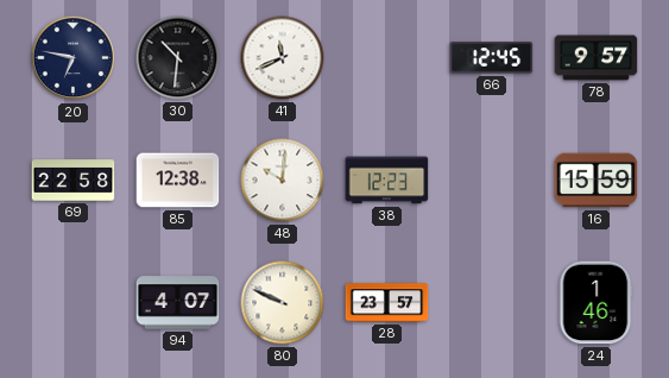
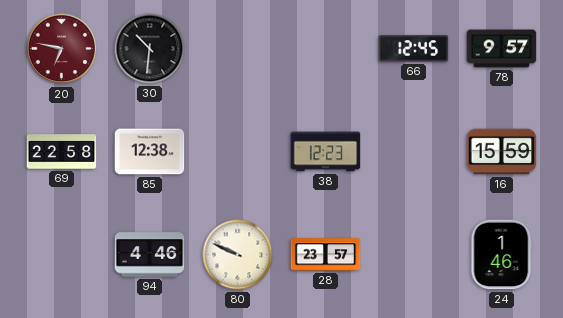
20 dial: navy -> burgundy
41: 11:41 -> none
48: 10:01 -> none
94: 4:07 -> 4:46
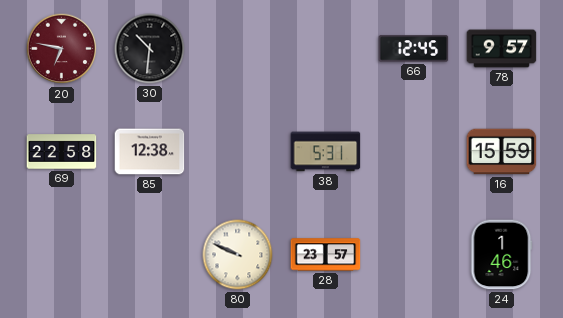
38: 12:23 -> 5:31
94: 4:46 -> none
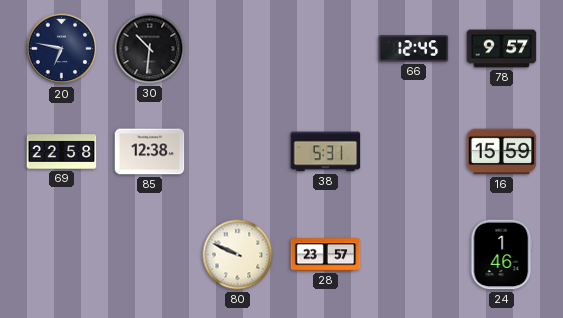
20 dial: burgundy -> navy
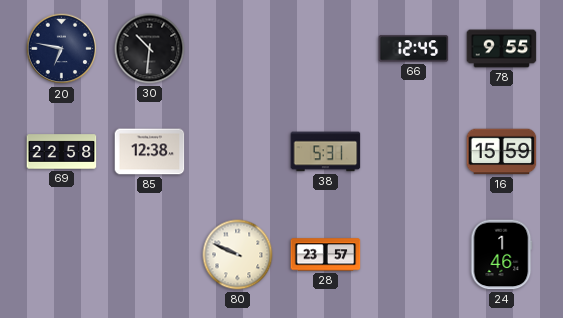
78: 9:57 -> 9:55
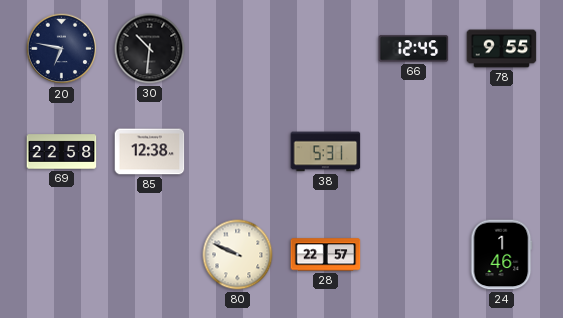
16: 15:59 -> none
28: 23:57 -> 22:57
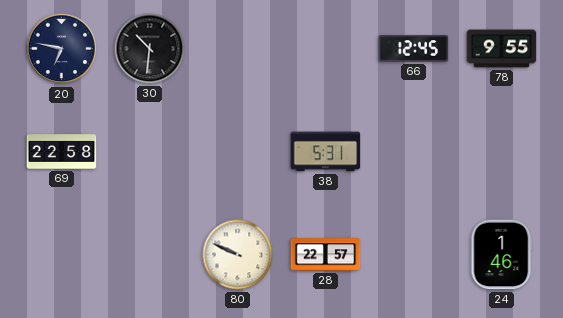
85: 12:38 -> none
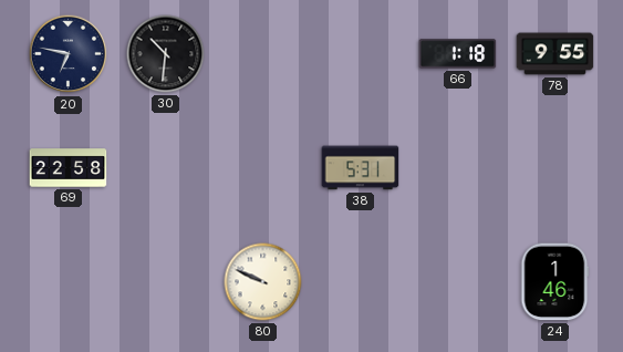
66: 12:45 -> 1:18
28: 22:57 -> none
